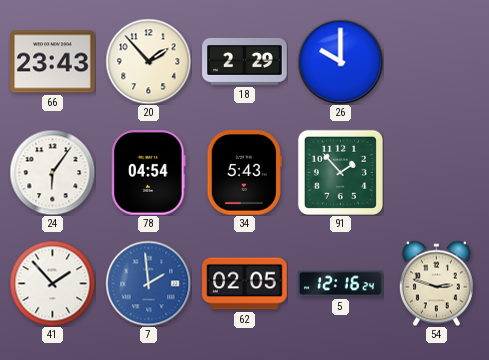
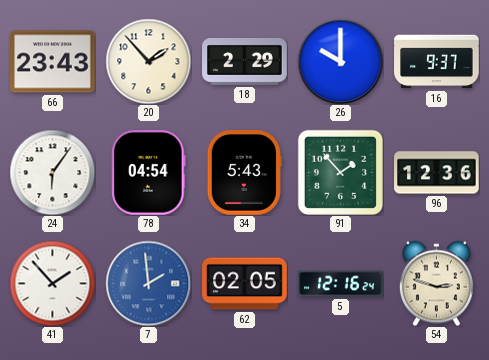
16: none -> 9:37
96: none -> 12:36
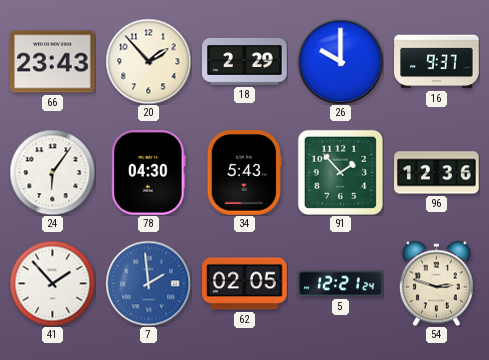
78: 04:54 -> 04:30
5: 12:16 -> 12:21
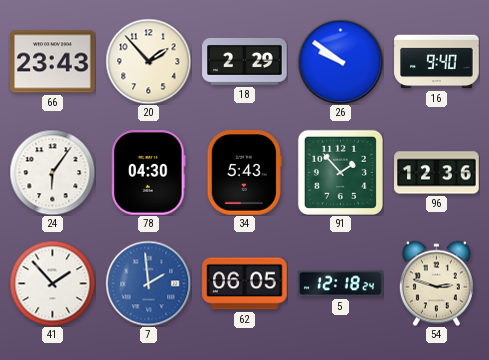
26: 10:00 -> 9:51
16: 9:37 -> 9:40
62: 02:05 -> 06:05
5: 12:21 -> 12:18
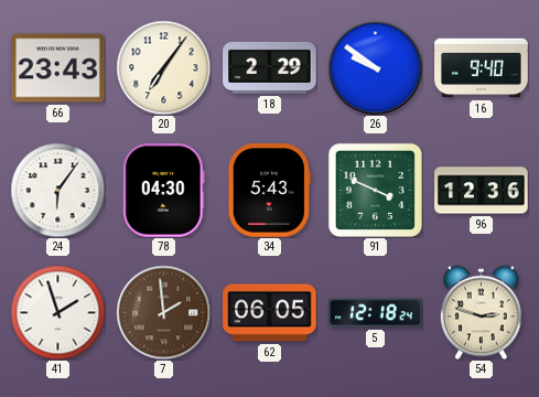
20: 1:53 -> 7:06
91: 1:53 -> 3:49
41: 1:53 -> 1:57
7 dial: blue -> brown
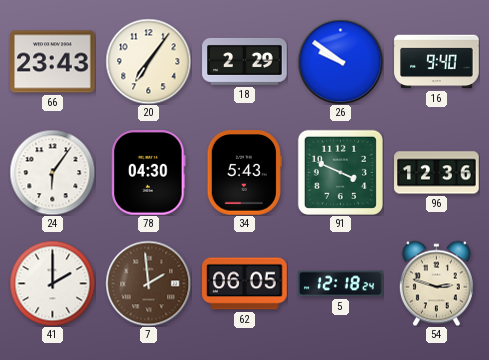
41: 1:57 -> 2:00
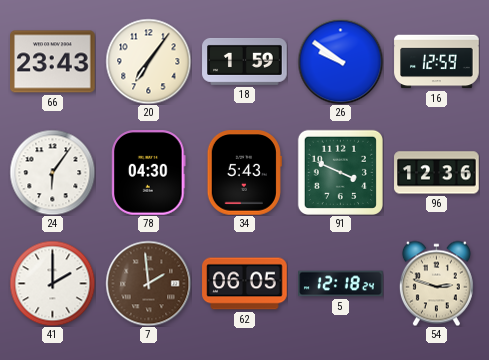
18: 2:29 -> 1:59
16: 9:40 -> 12:59
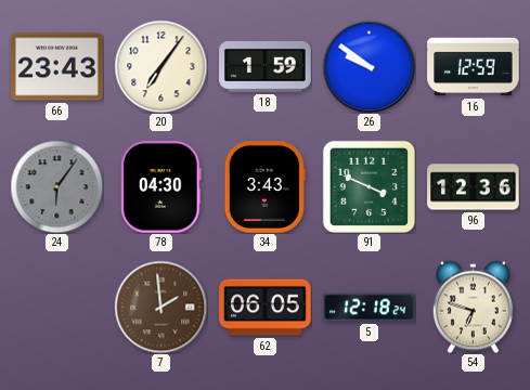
24 dial: white -> grey
34: 5:43 -> 3:43
41: 2:00 -> none
54: 2:48 -> 6:48
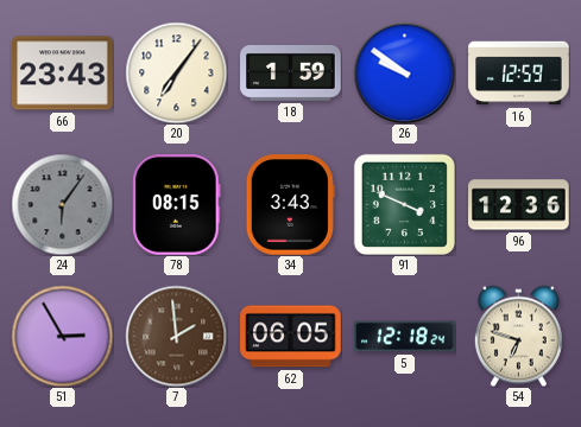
78: 04:30 -> 08:15
51: none -> 2:55
